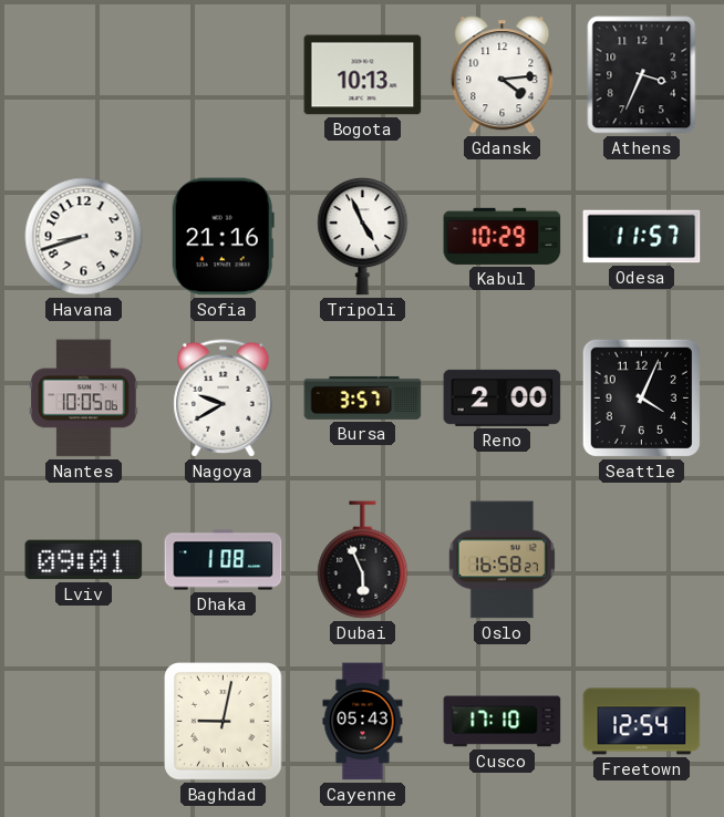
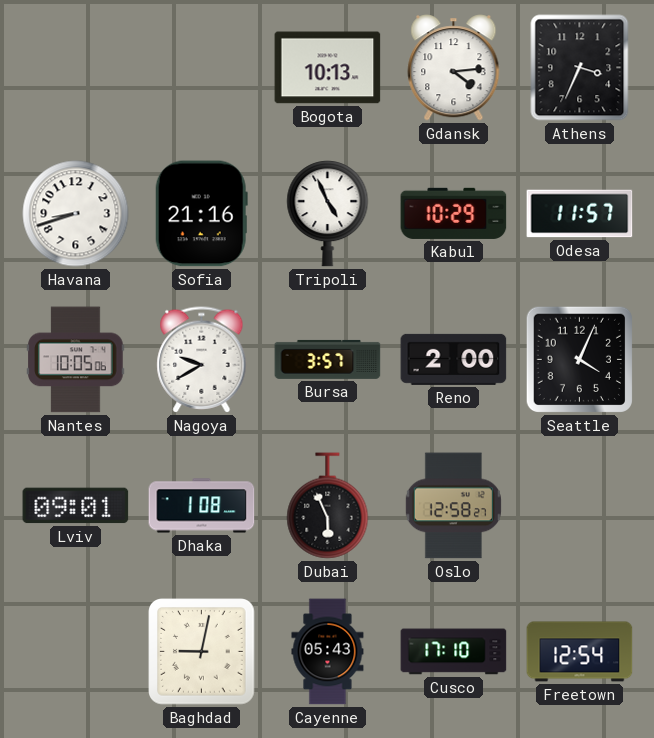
Oslo: 16:58 -> 12:58
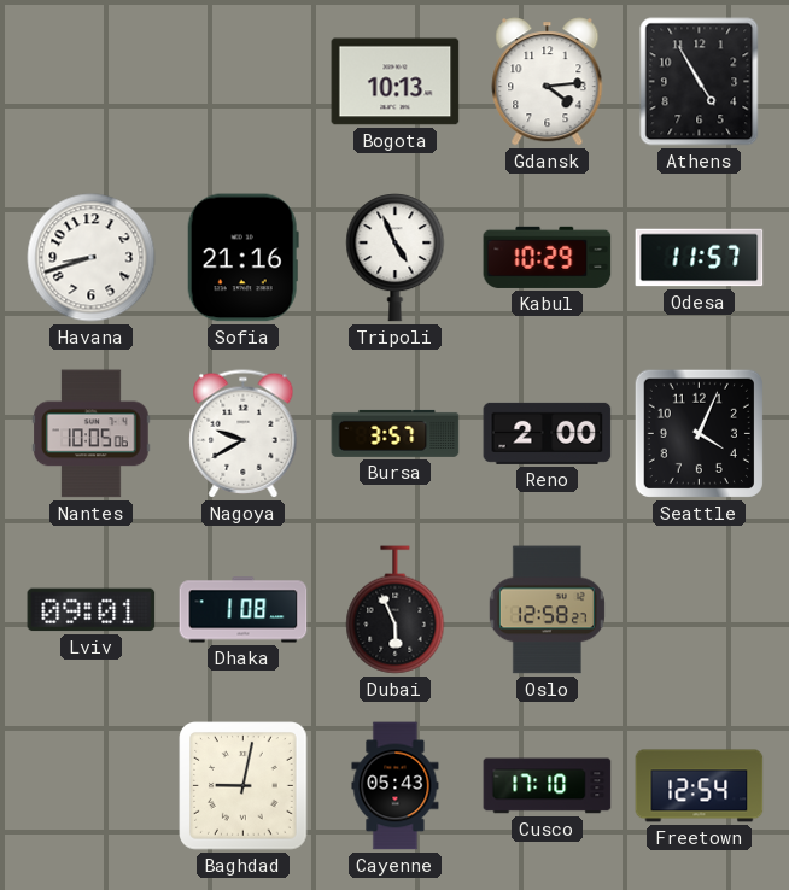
Athens: 3:34 -> 4:55
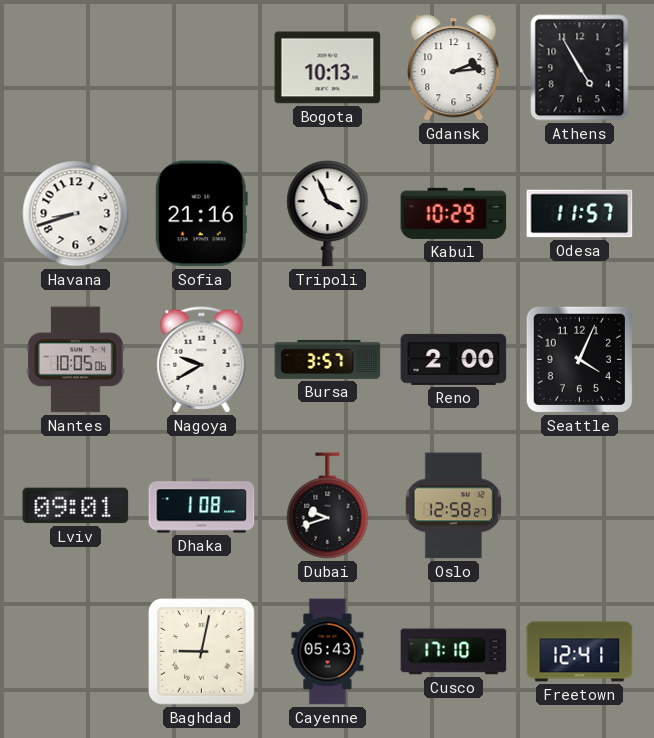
Gdansk: 4:14 -> 2:14
Tripoli: 4:56 -> 3:56
Dubai: 5:56 -> 9:42
Freetown: 12:54 -> 12:41
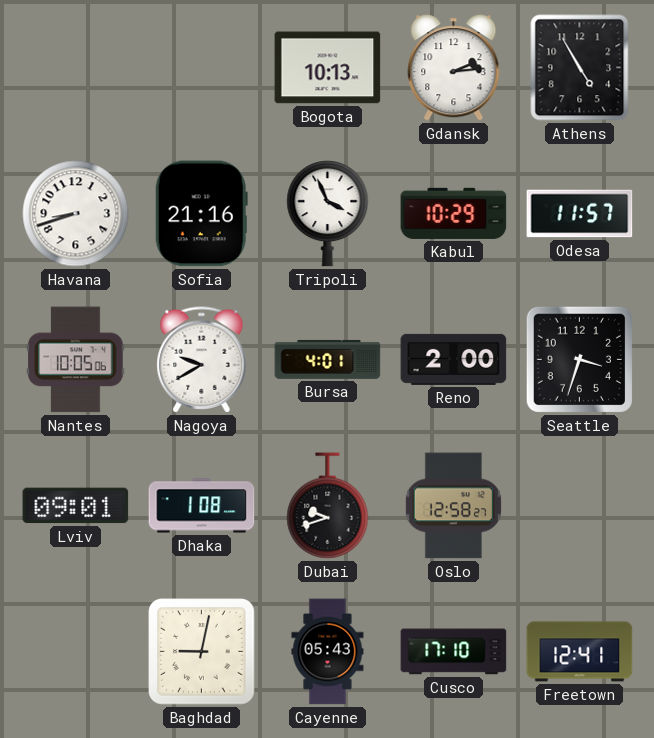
Bursa: 3:57 -> 4:01
Seattle: 4:04 -> 3:33
